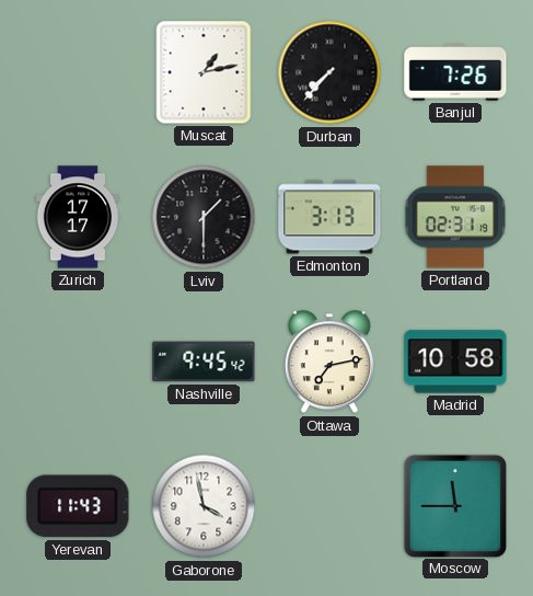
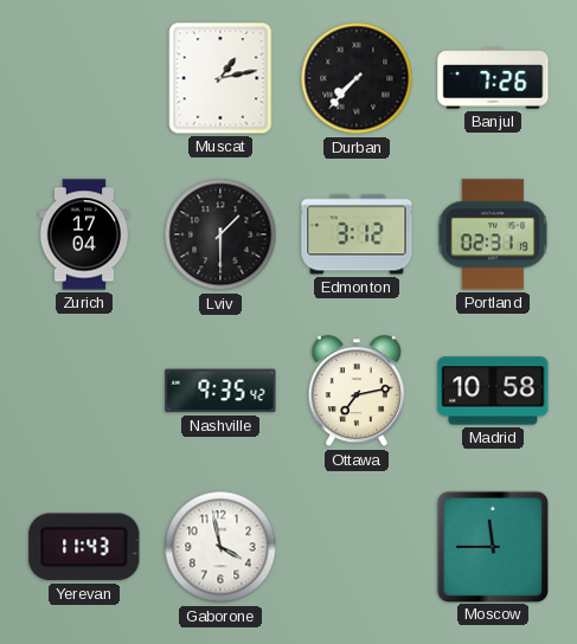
Zurich: 17:17 -> 17:04
Edmonton: 3:13 -> 3:12
Nashville: 9:45 -> 9:35
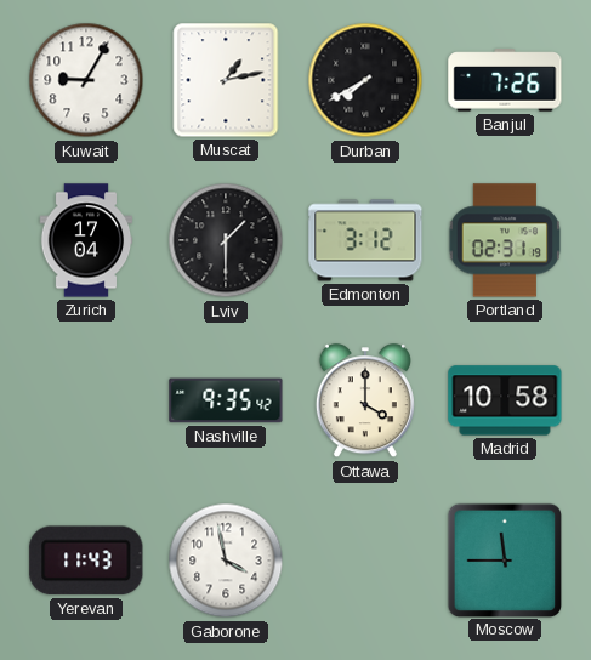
Kuwait: none -> 9:05
Durban: 7:37 -> 7:40
Ottawa: 7:13 -> 4:00
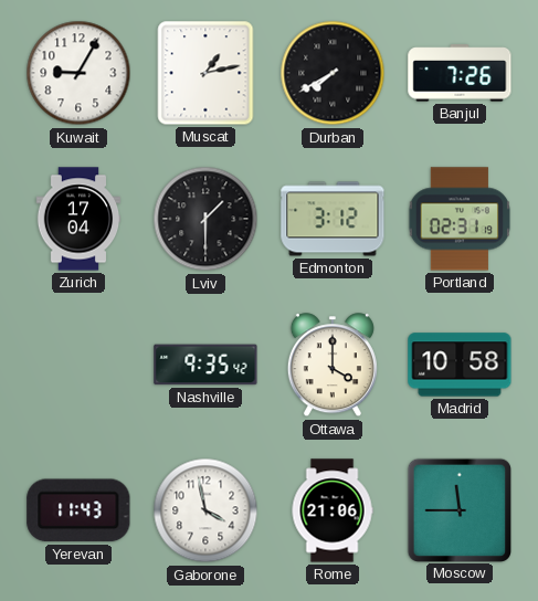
Rome: none -> 21:06
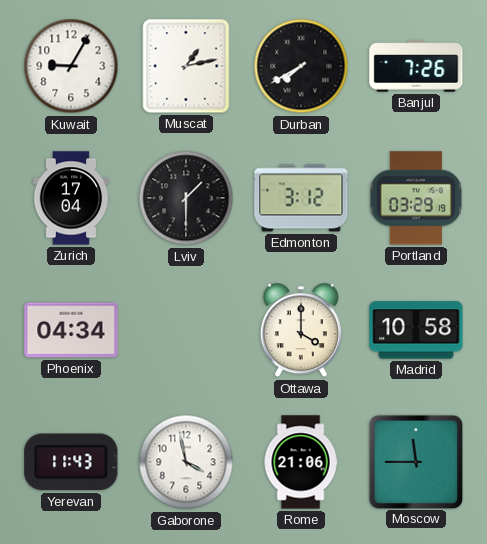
Portland: 02:31 -> 03:29
Phoenix: none -> 04:34
Nashville: 9:35 -> none
